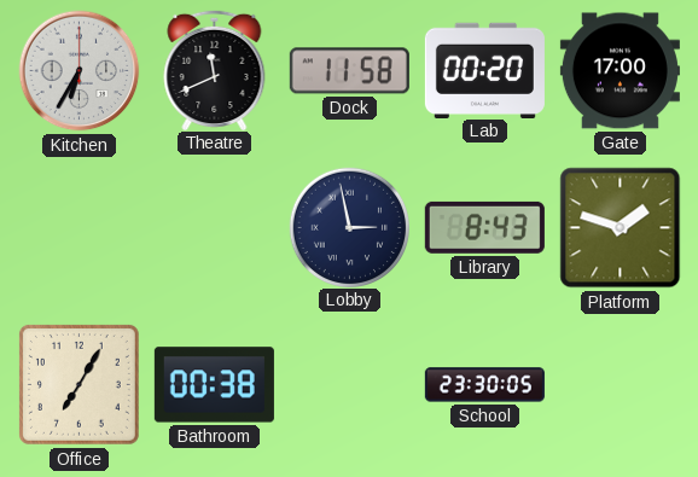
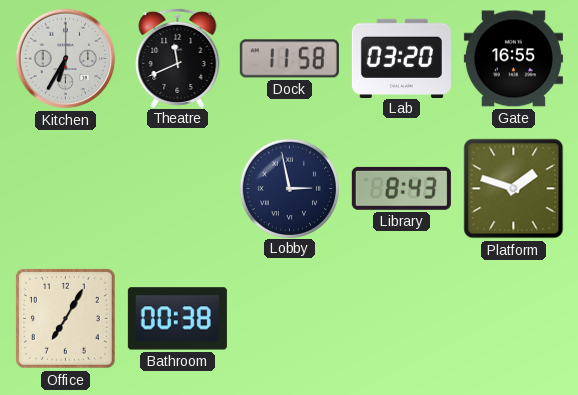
Lab: 00:20 -> 03:20
Gate: 17:00 -> 16:55
School: 23:30 -> none
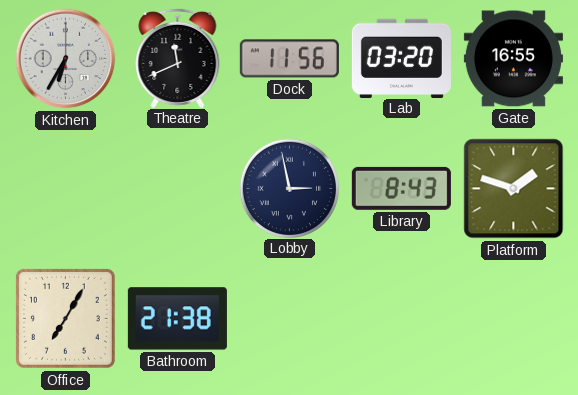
Dock: 11:58 -> 11:56
Bathroom: 00:38 -> 21:38
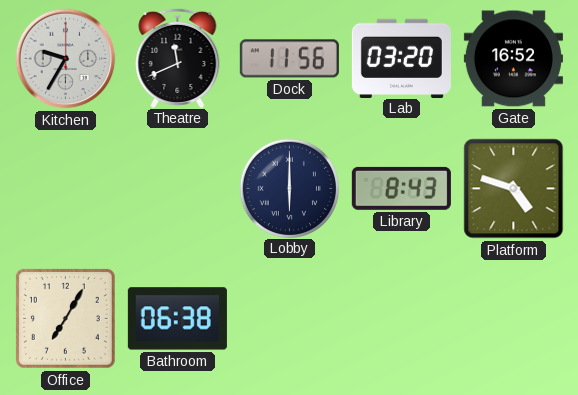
Kitchen: 6:35 -> 9:35
Gate: 16:55 -> 16:52
Lobby: 2:58 -> 6:00
Platform: 1:48 -> 4:48
Bathroom: 21:38 -> 06:38
